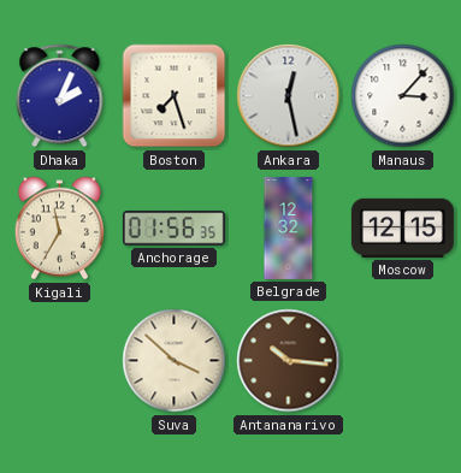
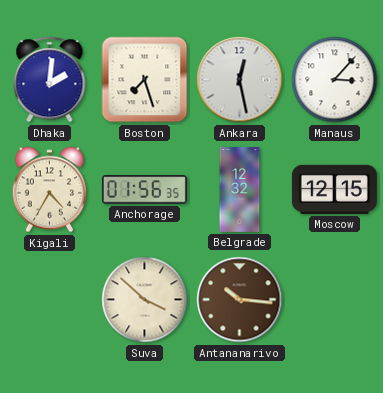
Dhaka: 2:04 -> 2:01
Kigali: 11:35 -> 4:35
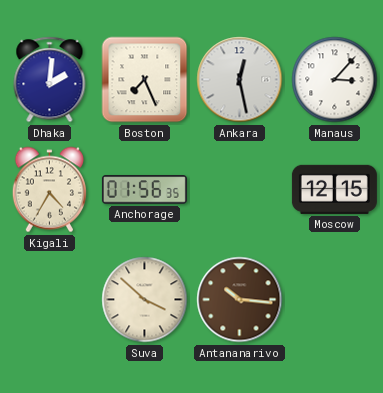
Boston: 7:27 -> 7:26
Belgrade: 12:32 -> none
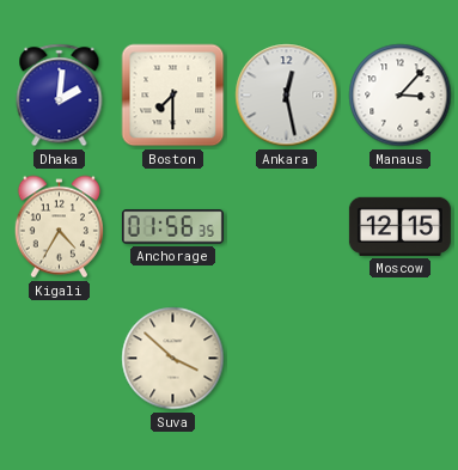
Boston: 7:26 -> 7:30
Antananarivo: 10:16 -> none
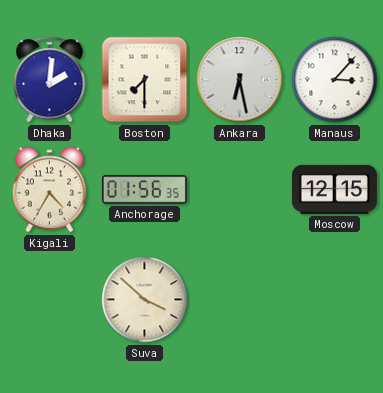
Ankara: 12:28 -> 6:28
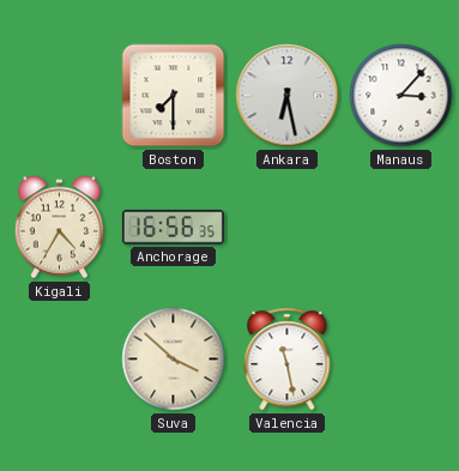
Dhaka: 2:01 -> none
Anchorage: 01:56 -> 16:56
Moscow: 12:15 -> none
Valencia: none -> 11:28
